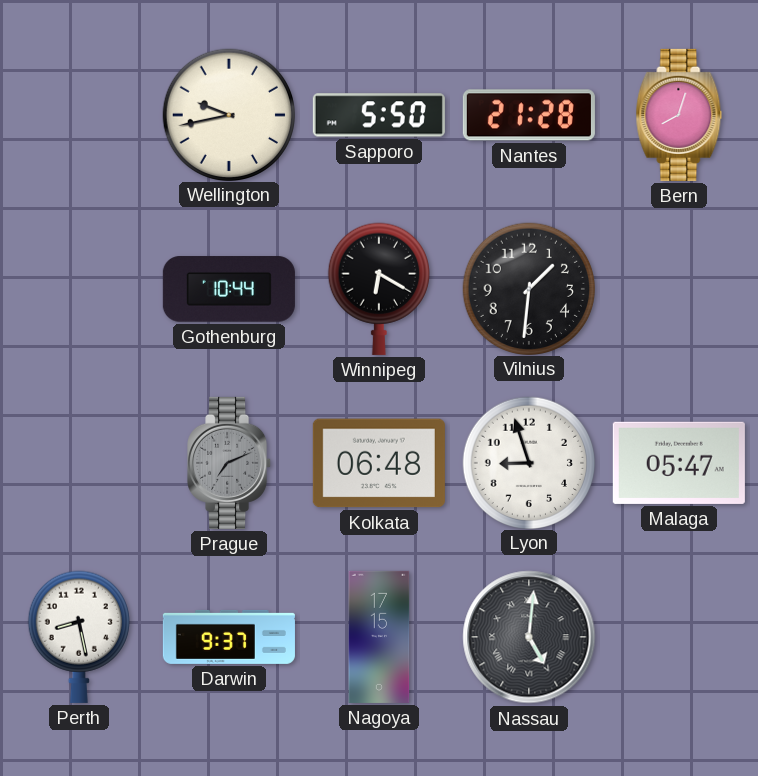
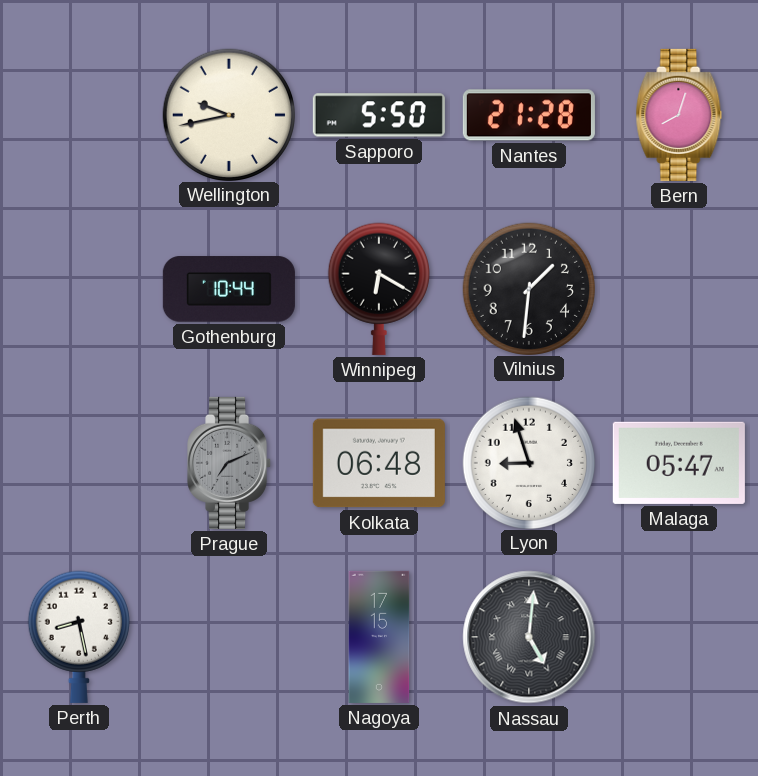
Darwin: 9:37 -> none
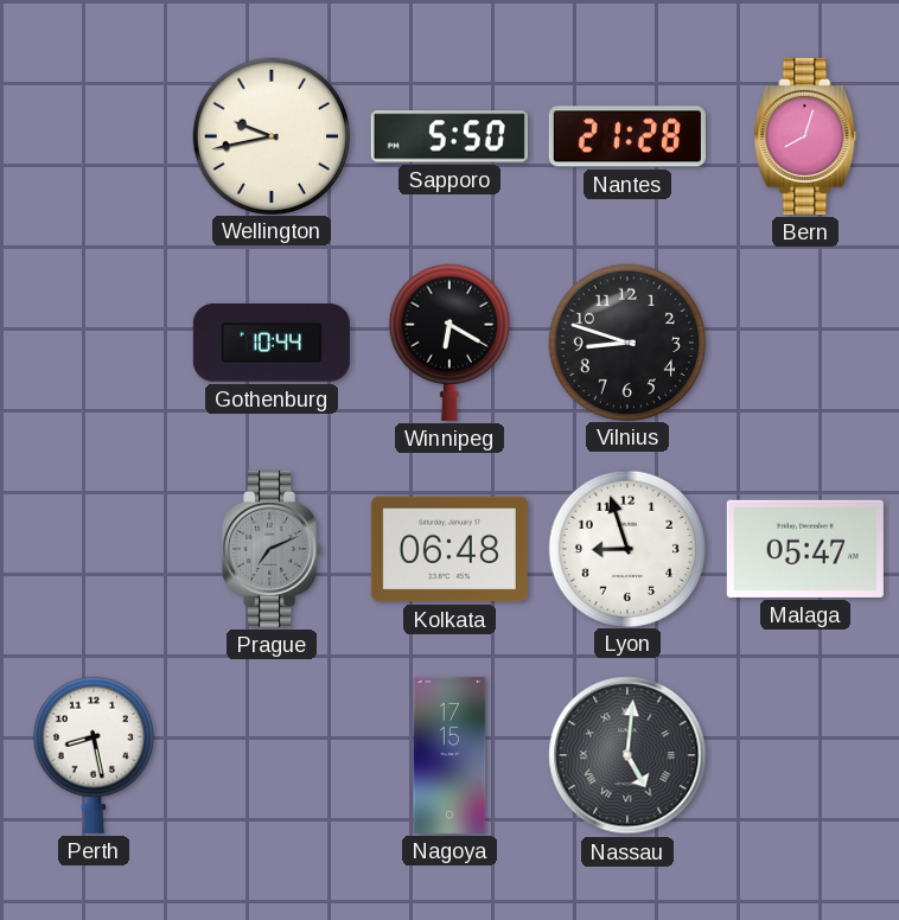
Vilnius: 1:31 -> 8:48
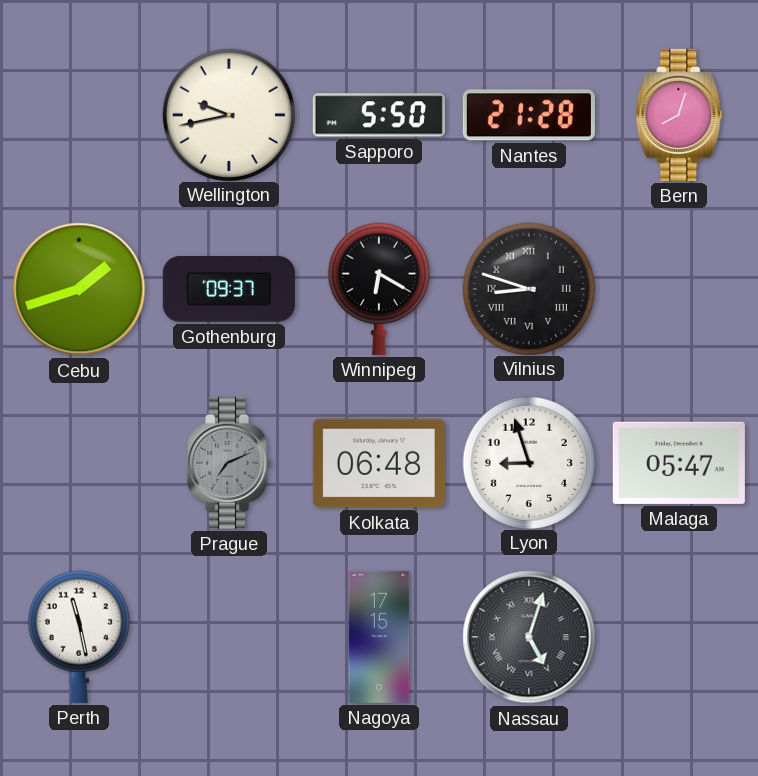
Cebu: none -> 1:42
Gothenburg: 10:44 -> 09:37
Vilnius numerals: Arabic -> Roman
Perth: 8:28 -> 11:28
Nassau: 5:01 -> 5:03
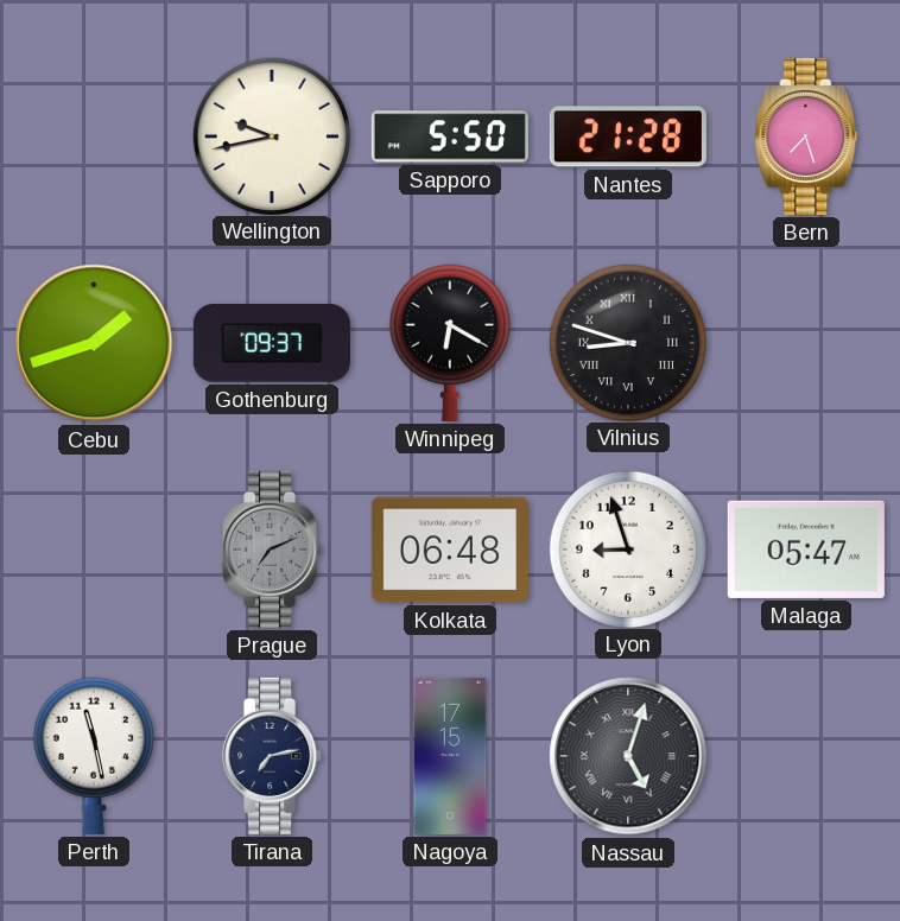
Bern: 8:03 -> 7:27
Tirana: none -> 7:13
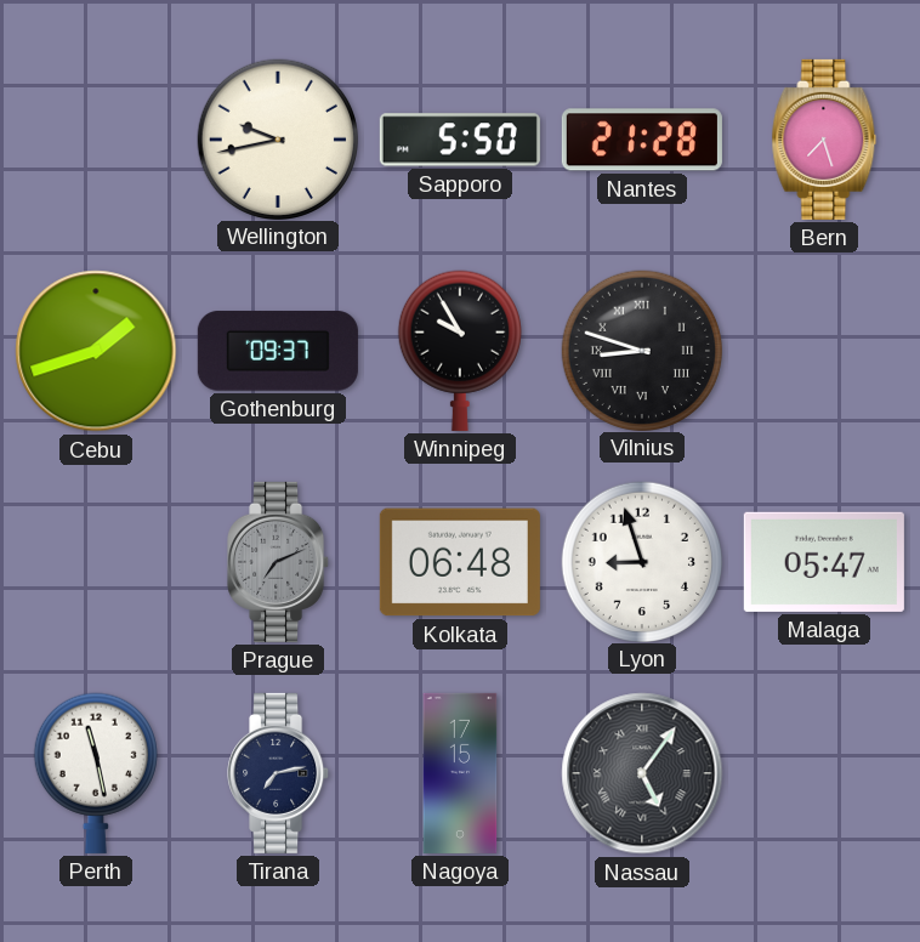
Winnipeg: 6:20 -> 9:55
Nassau: 5:03 -> 5:06
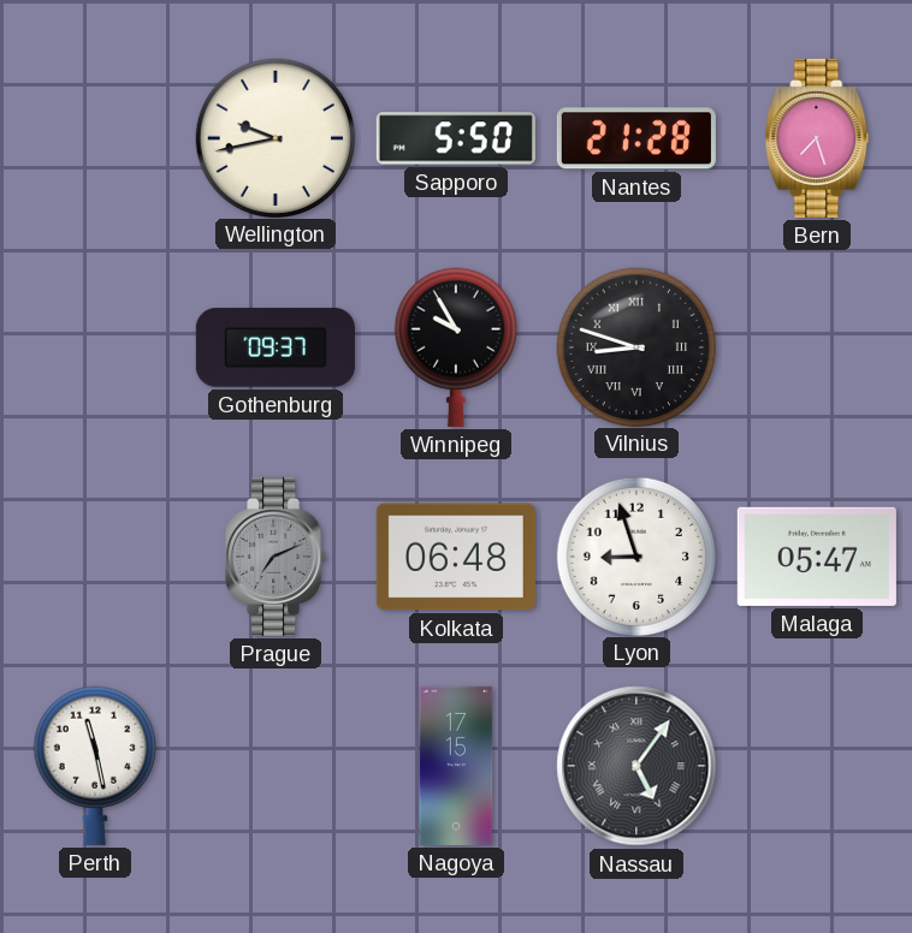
Cebu: 1:42 -> none
Tirana: 7:13 -> none
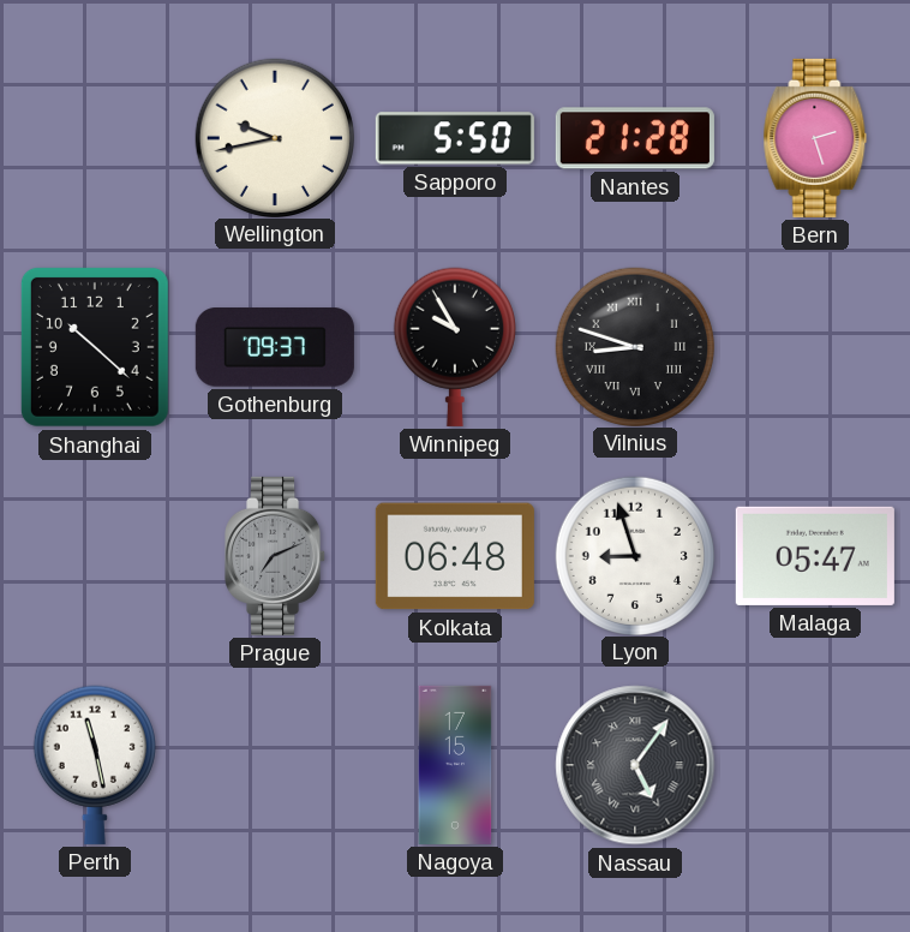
Bern: 7:27 -> 2:27
Shanghai: none -> 10:22
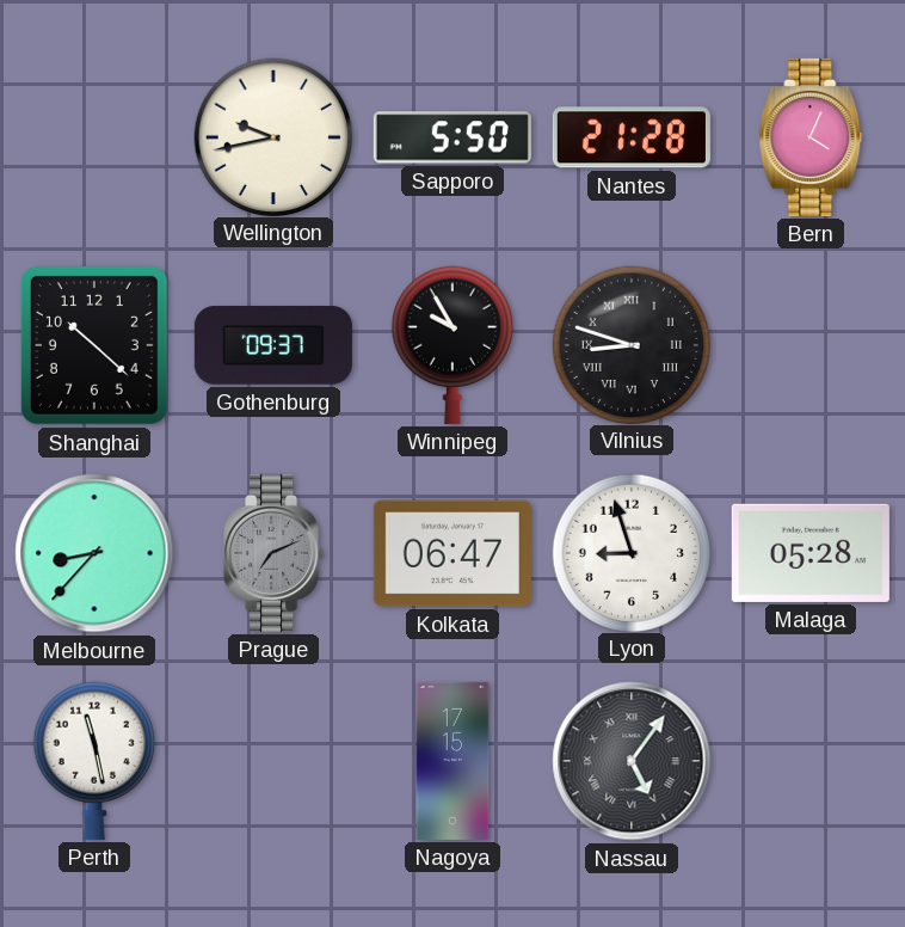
Bern: 2:27 -> 4:04
Melbourne: none -> 8:37
Kolkata: 06:48 -> 06:47
Malaga: 05:47 -> 05:28
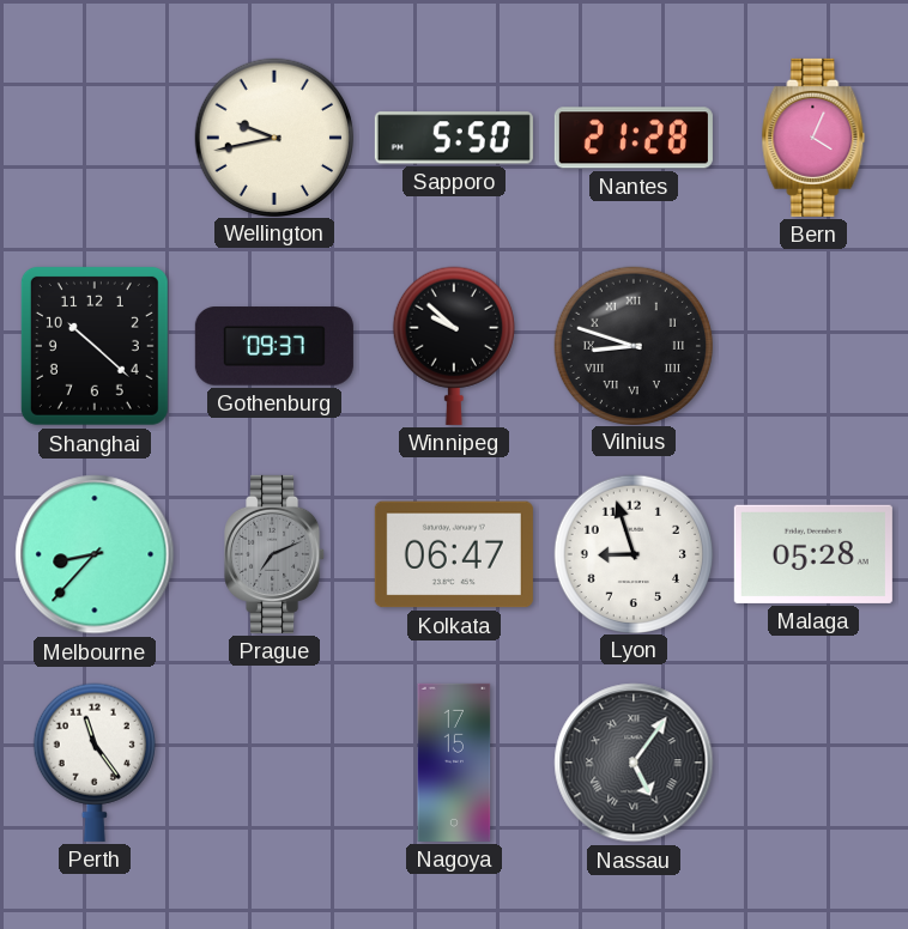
Winnipeg: 9:55 -> 9:52
Perth: 11:28 -> 11:24
